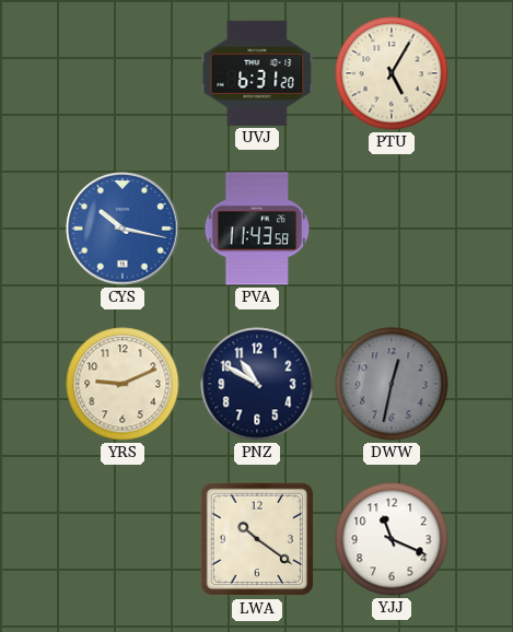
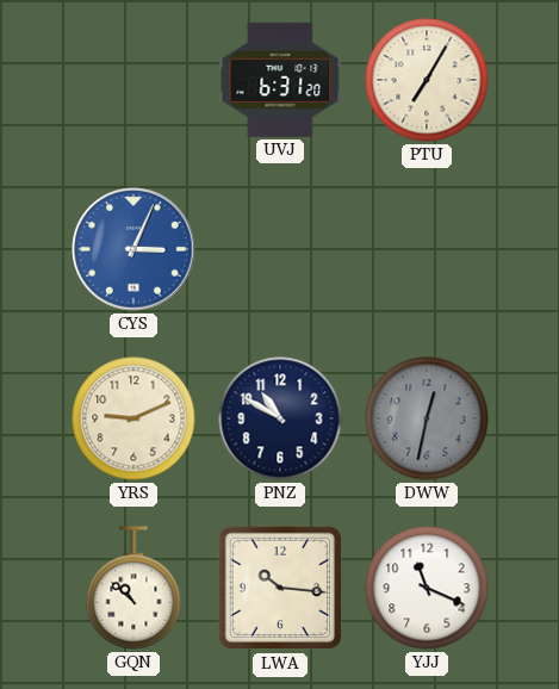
PTU: 5:05 -> 7:05
CYS: 10:17 -> 3:04
PVA: 11:43 -> none
GQN: none -> 10:52
LWA: 10:21 -> 10:16
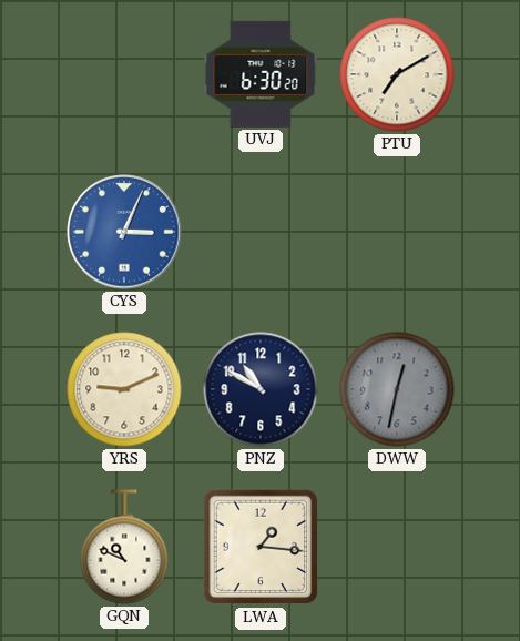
UVJ: 6:31 -> 6:30
PTU: 7:05 -> 7:10
GQN: 10:52 -> 10:49
LWA: 10:16 -> 1:16
YJJ: 11:19 -> none
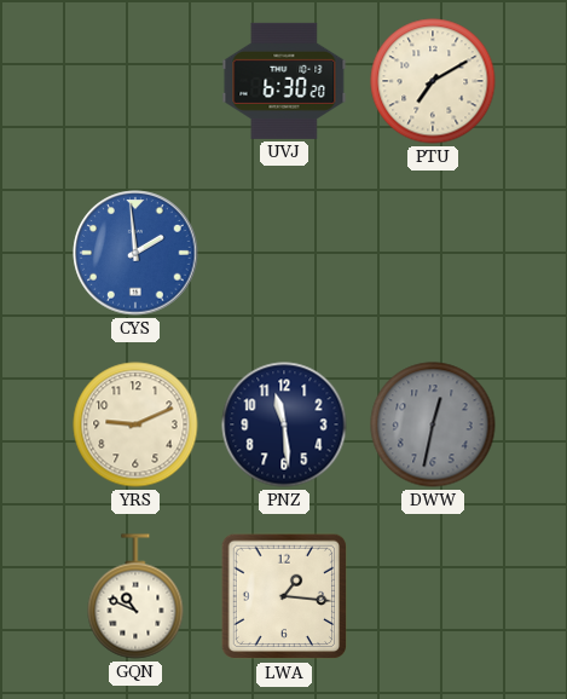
CYS: 3:04 -> 1:59
PNZ: 10:50 -> 11:29
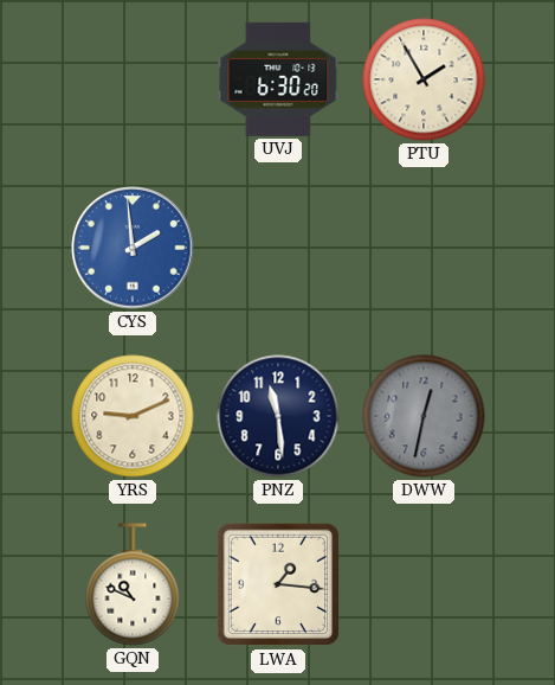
PTU: 7:10 -> 1:55
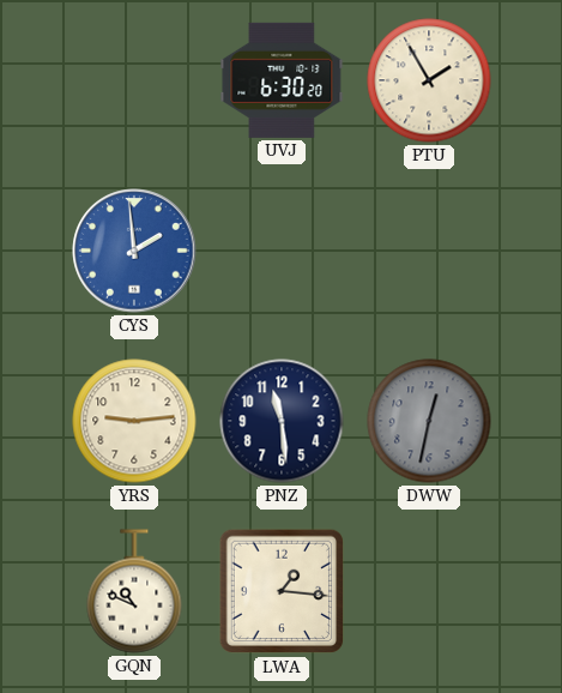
YRS: 9:11 -> 9:14
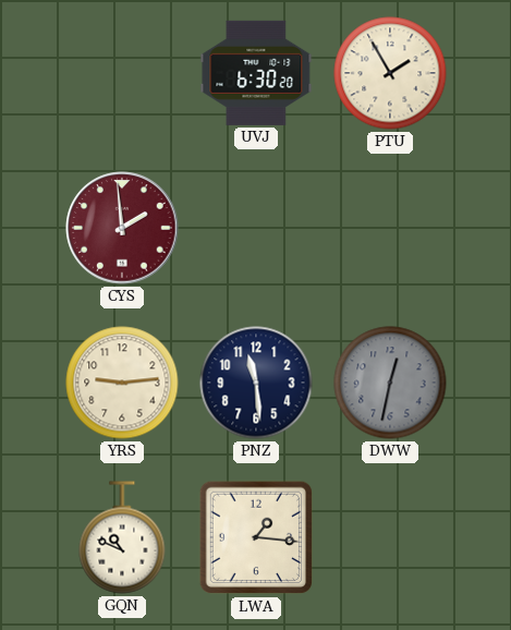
CYS dial: blue -> burgundy
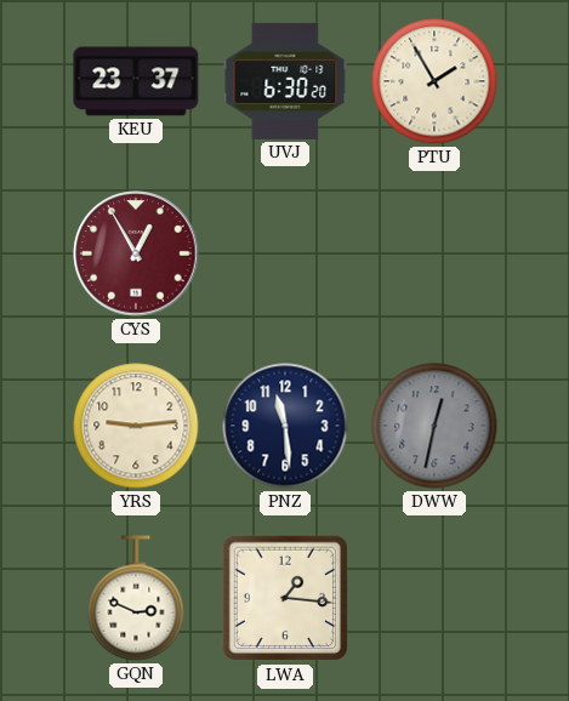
KEU: none -> 23:37
CYS: 1:59 -> 12:55
GQN: 10:49 -> 2:49
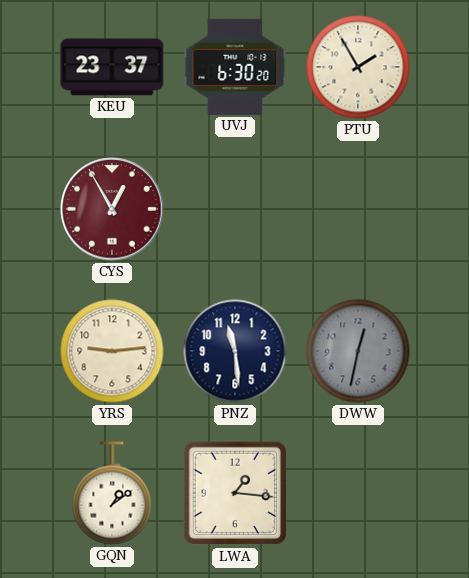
GQN: 2:49 -> 1:09
